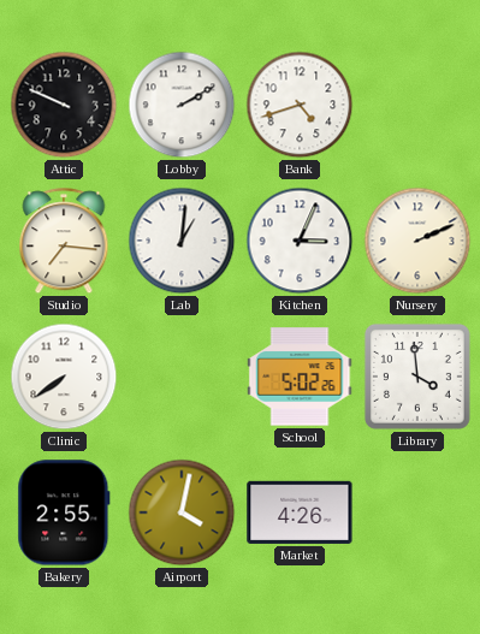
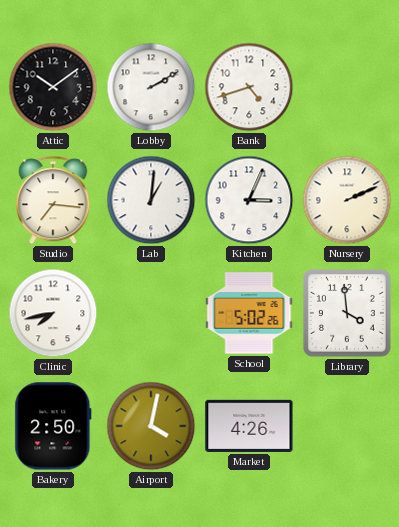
Attic: 9:49 -> 10:09
Clinic: 7:39 -> 7:43
Bakery: 2:55 -> 2:50
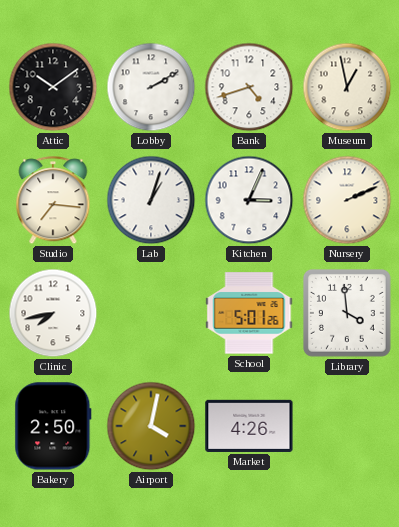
Museum: none -> 12:58
Lab: 1:01 -> 1:03
School: 5:02 -> 5:01
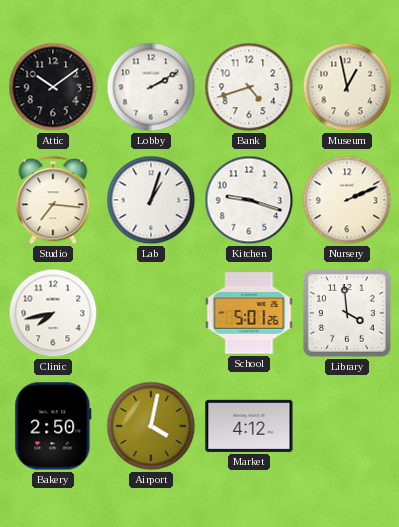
Kitchen: 3:04 -> 9:18
Market: 4:26 -> 4:12
